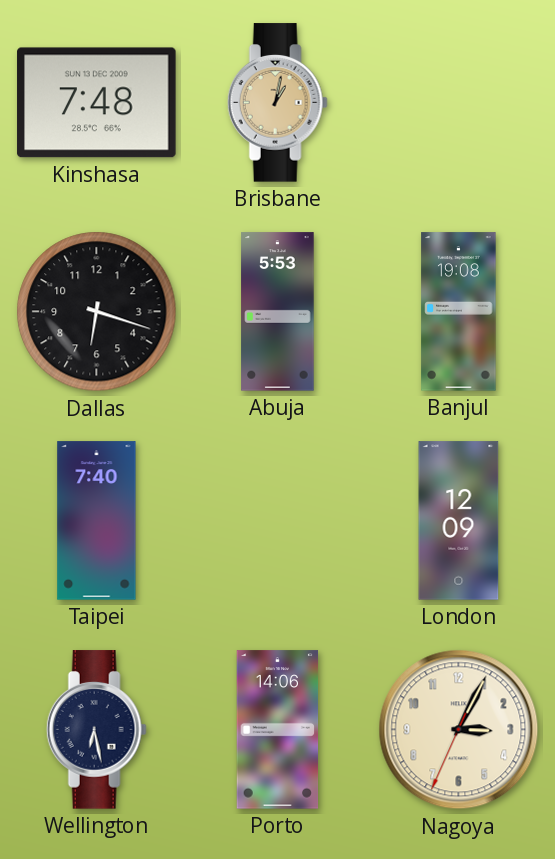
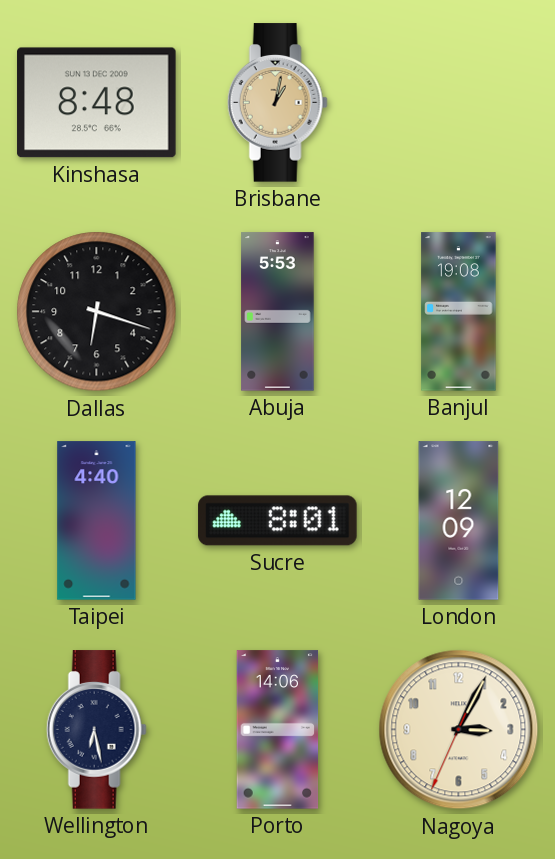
Kinshasa: 7:48 -> 8:48
Taipei: 7:40 -> 4:40
Sucre: none -> 8:01
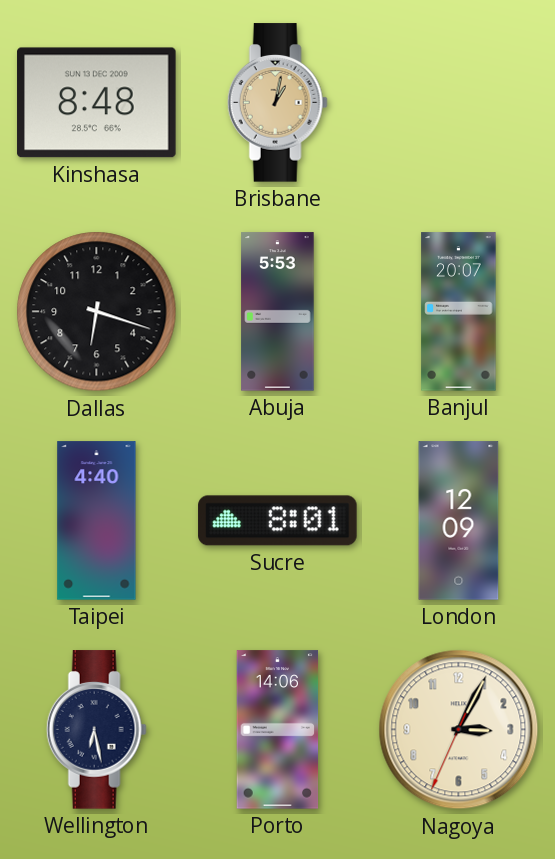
Banjul: 19:08 -> 20:07
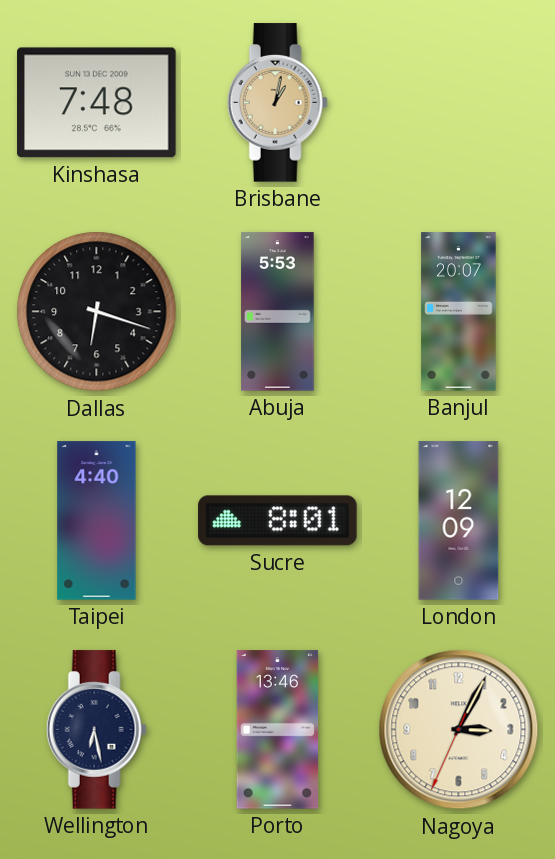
Kinshasa: 8:48 -> 7:48
Porto: 14:06 -> 13:46
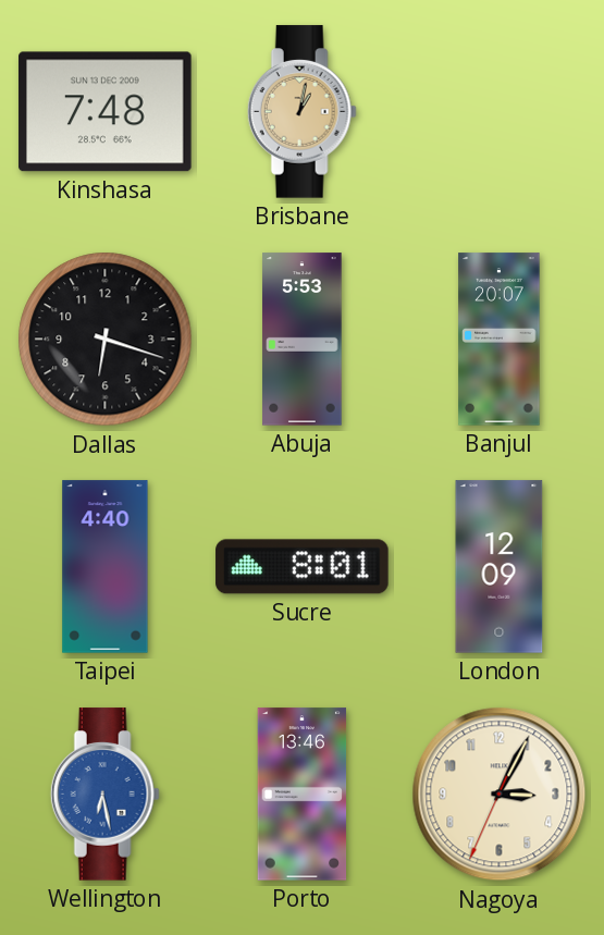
Wellington dial: navy -> blue
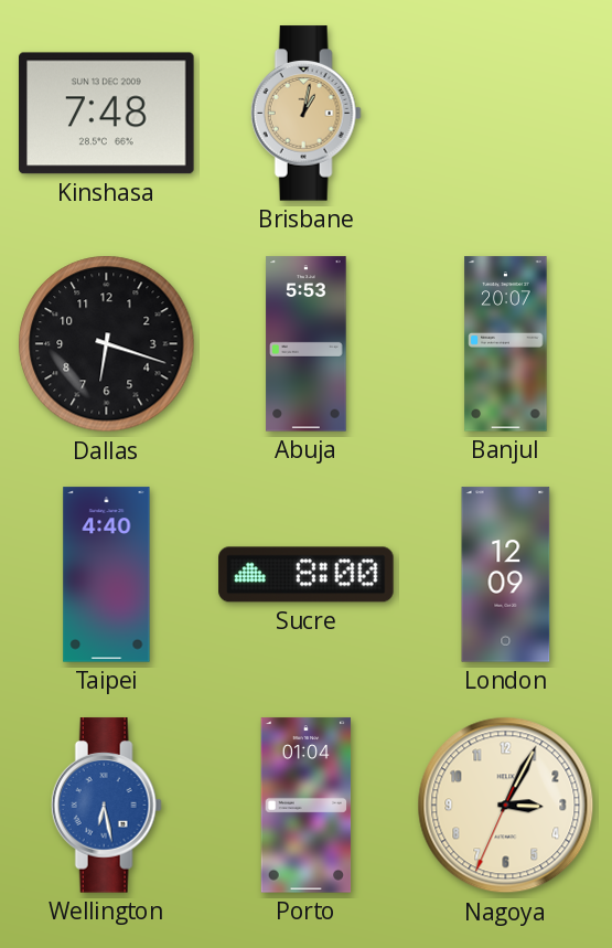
Sucre: 8:01 -> 8:00
Porto: 13:46 -> 01:04
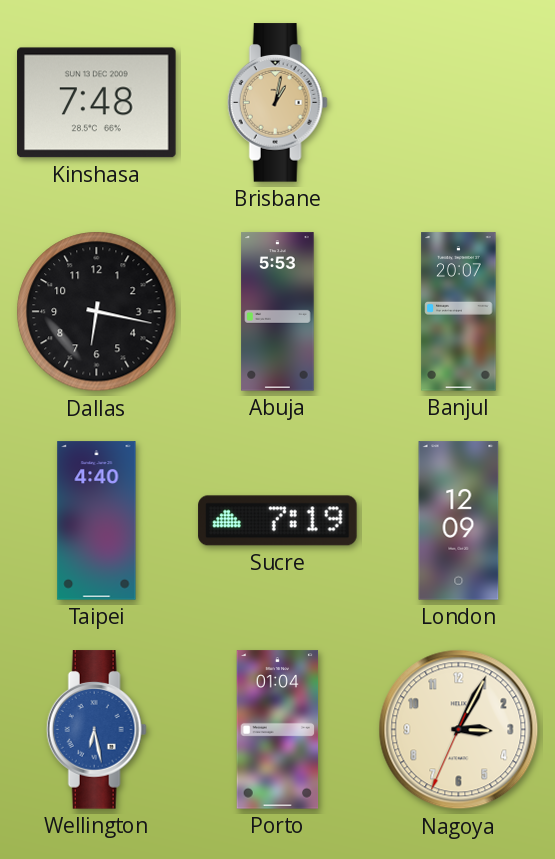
Dallas: 6:18 -> 6:17
Sucre: 8:00 -> 7:19
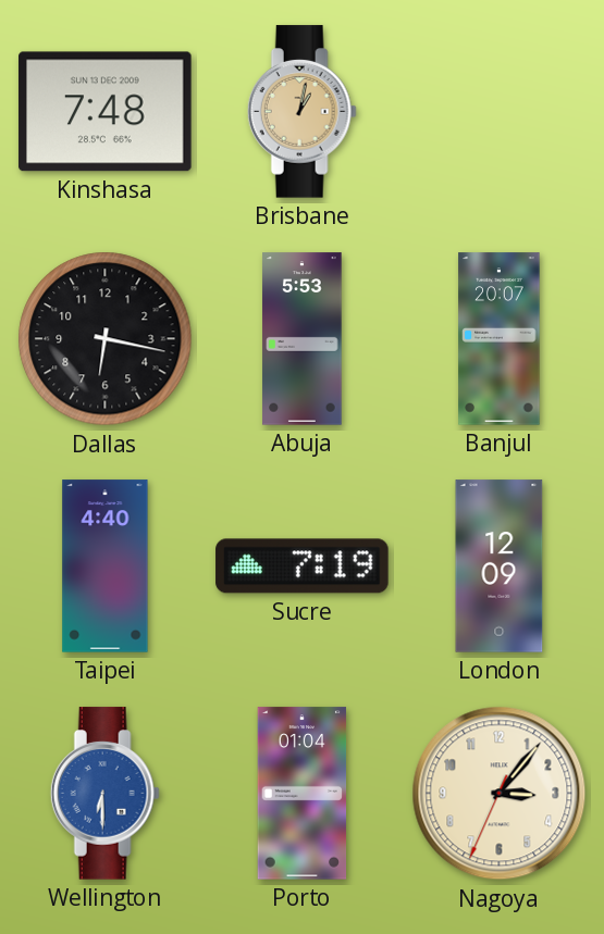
Wellington: 6:28 -> 6:30
Nagoya: 3:04 -> 3:06
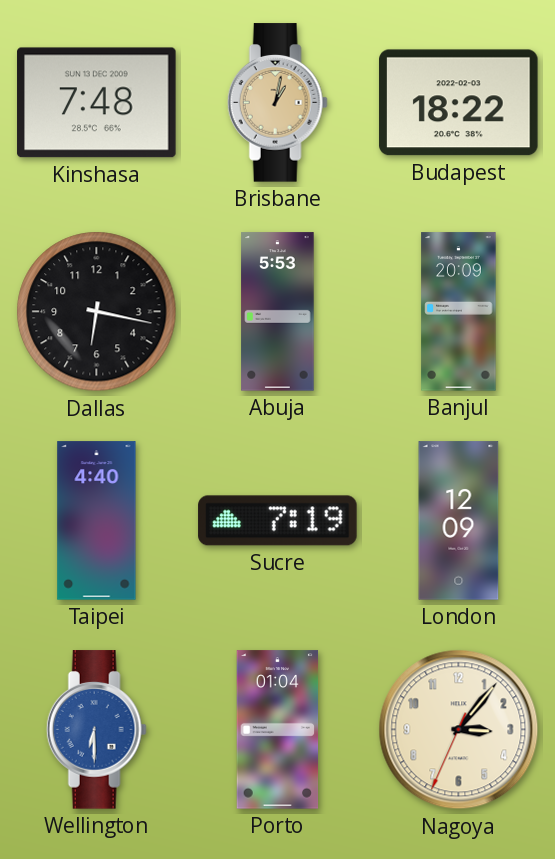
Budapest: none -> 18:22
Banjul: 20:07 -> 20:09
